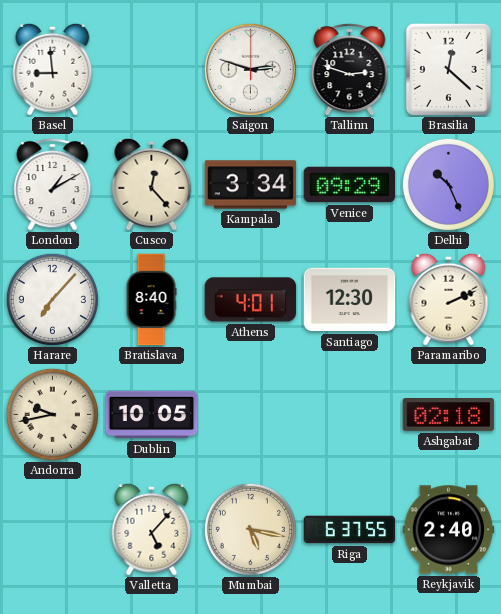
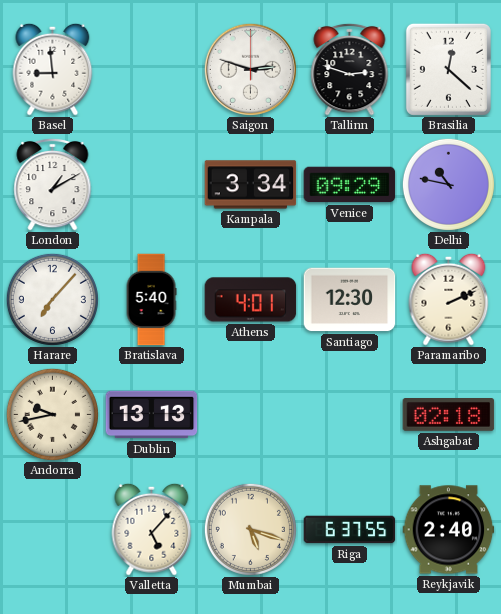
Cusco: 12:23 -> none
Delhi: 10:26 -> 10:47
Bratislava: 8:40 -> 5:40
Dublin: 10:05 -> 13:13
Mumbai: 5:17 -> 5:18
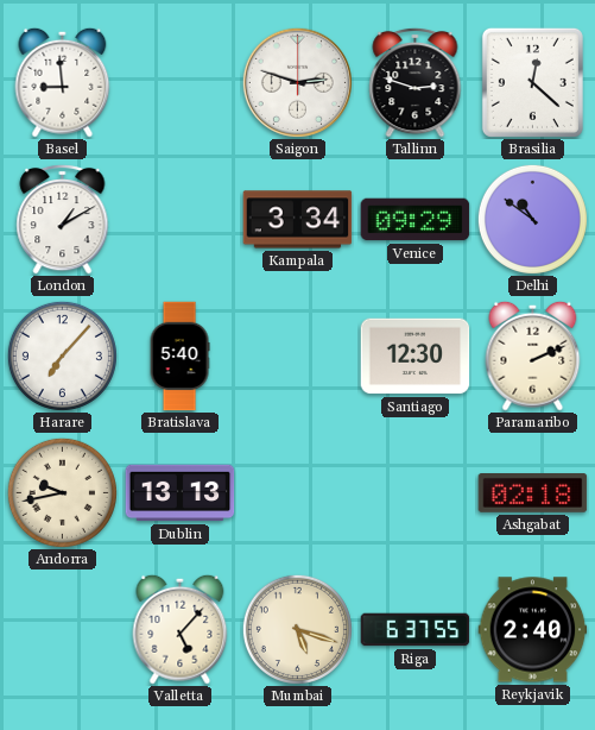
Delhi: 10:47 -> 10:51
Athens: 4:01 -> none
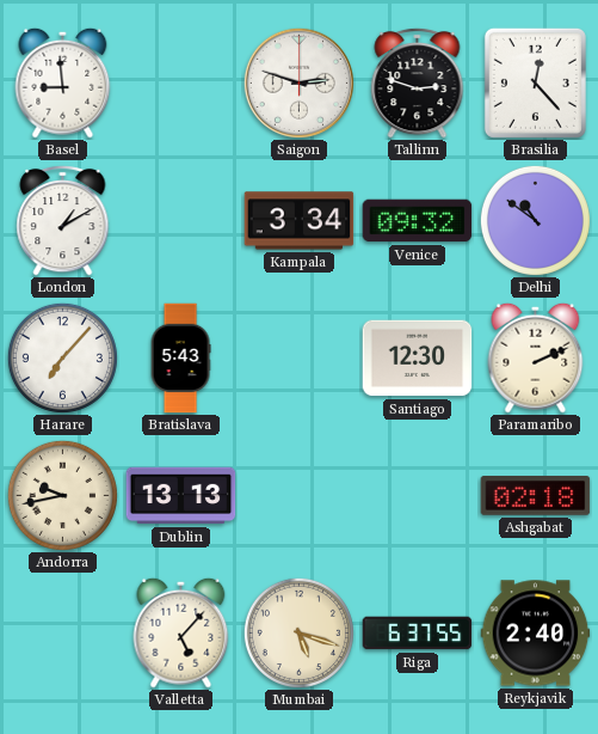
Brasilia: 12:22 -> 12:23
Venice: 09:29 -> 09:32
Bratislava: 5:40 -> 5:43
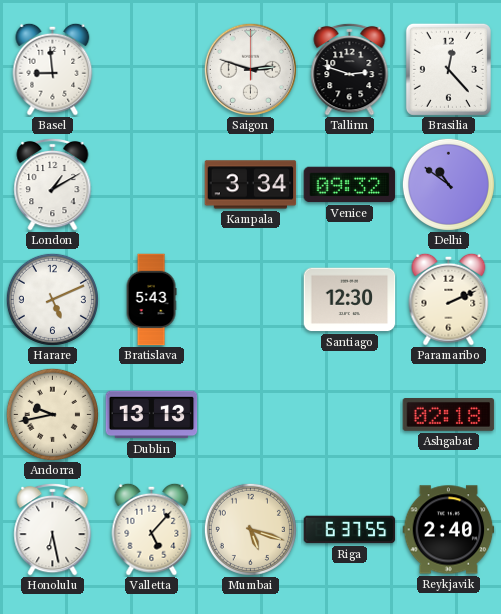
Harare: 7:07 -> 5:11
Honolulu: none -> 6:28
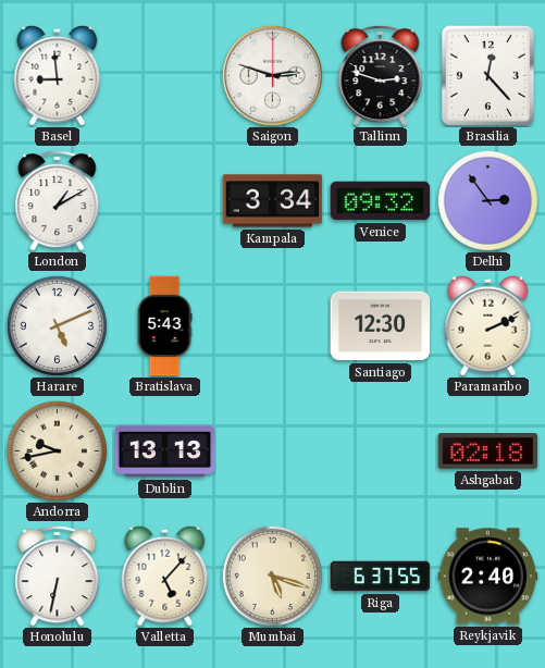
Delhi: 10:51 -> 2:54
Honolulu: 6:28 -> 6:32
